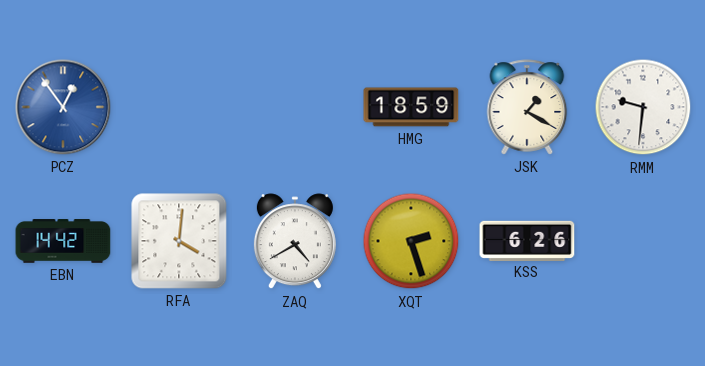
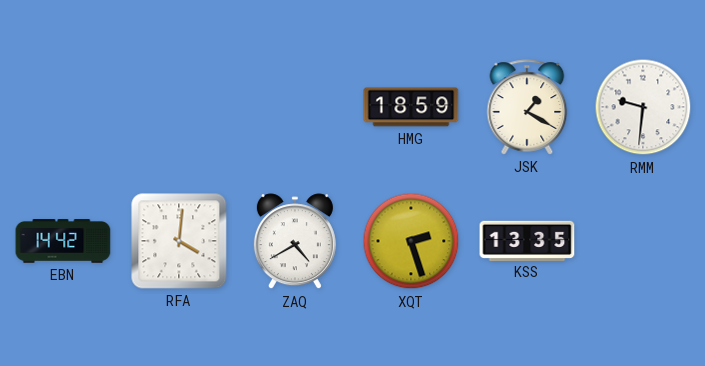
PCZ: 12:54 -> none
KSS: 6:26 -> 13:35
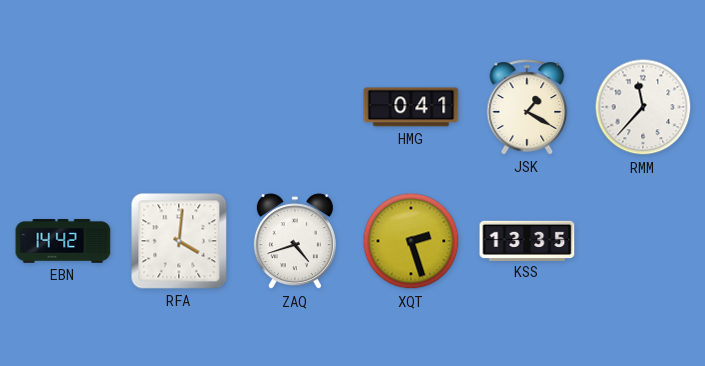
HMG: 18:59 -> 0:41
RMM: 9:31 -> 11:37
ZAQ: 4:40 -> 4:42
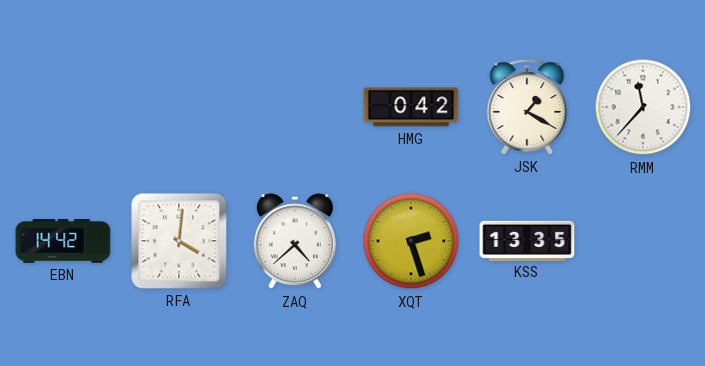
HMG: 0:41 -> 0:42
ZAQ: 4:42 -> 4:38
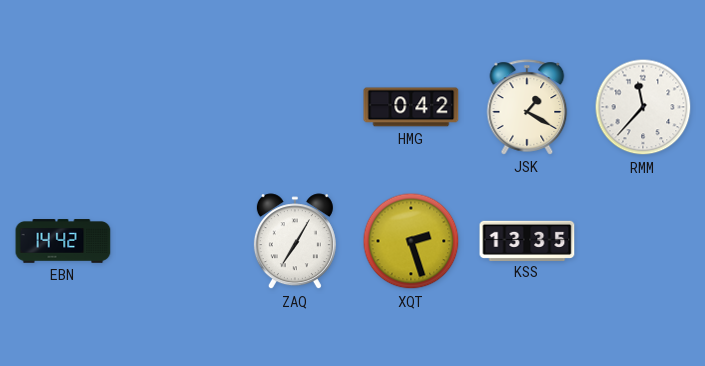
RFA: 4:01 -> none
ZAQ: 4:38 -> 7:05
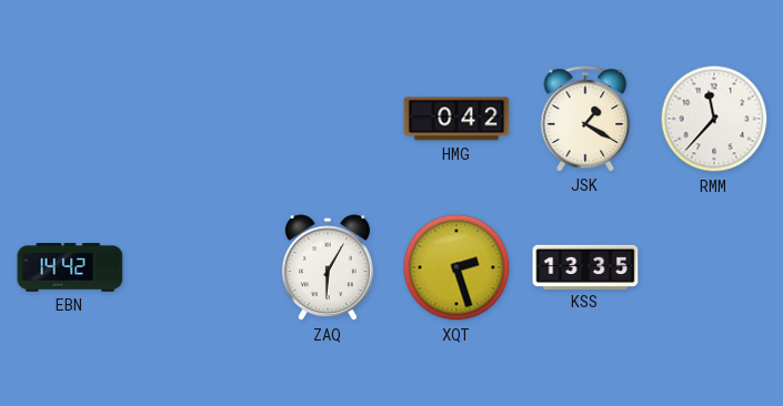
ZAQ: 7:05 -> 6:05
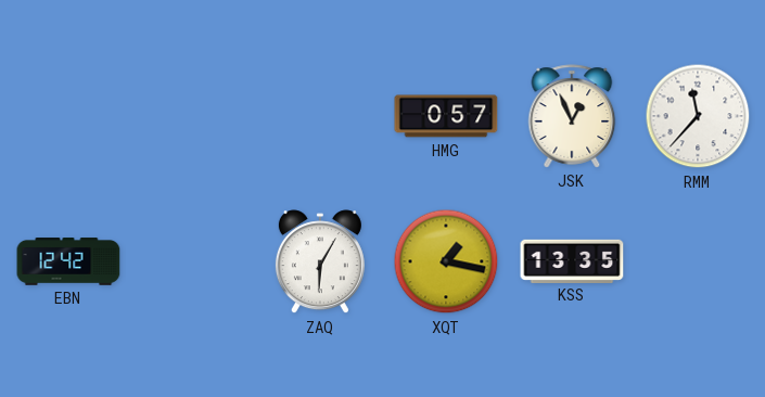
HMG: 0:42 -> 0:57
JSK: 1:20 -> 12:56
EBN: 14:42 -> 12:42
XQT: 2:27 -> 1:17
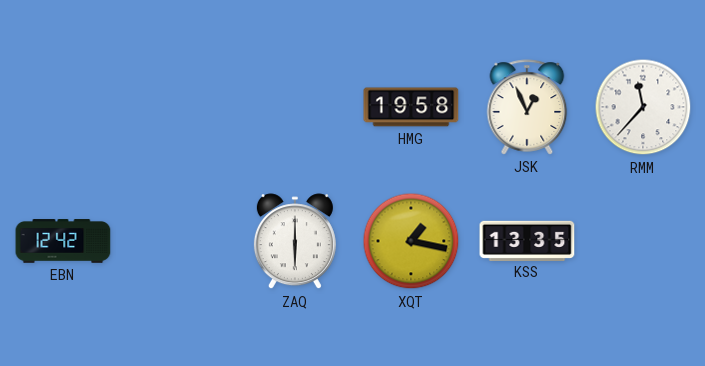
HMG: 0:57 -> 19:58
ZAQ: 6:05 -> 6:00
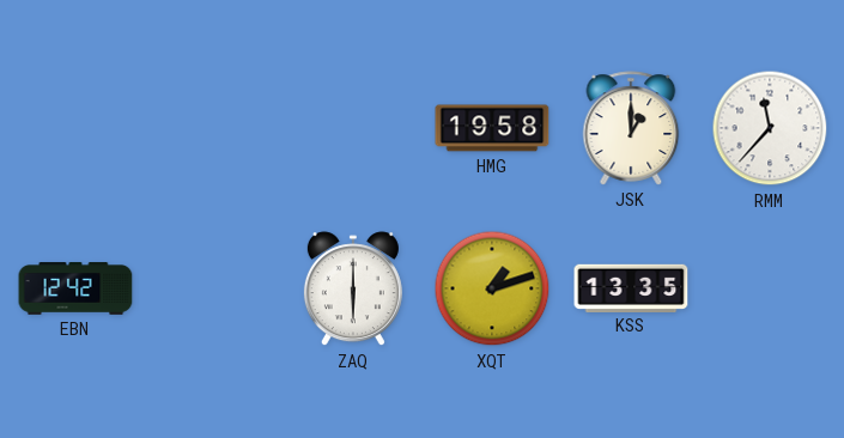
JSK: 12:56 -> 1:00
XQT: 1:17 -> 1:12
